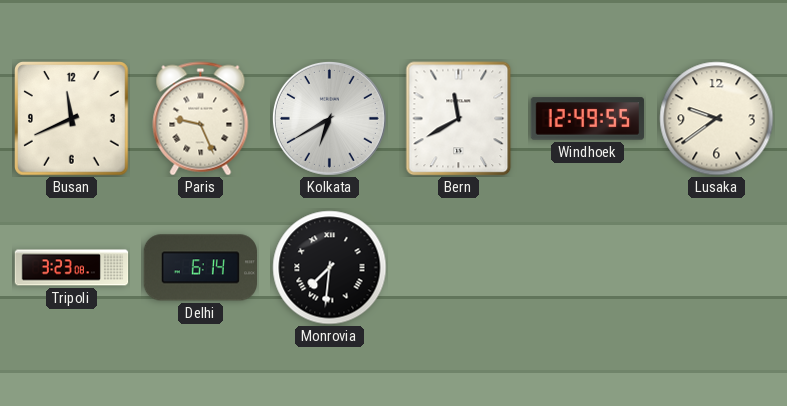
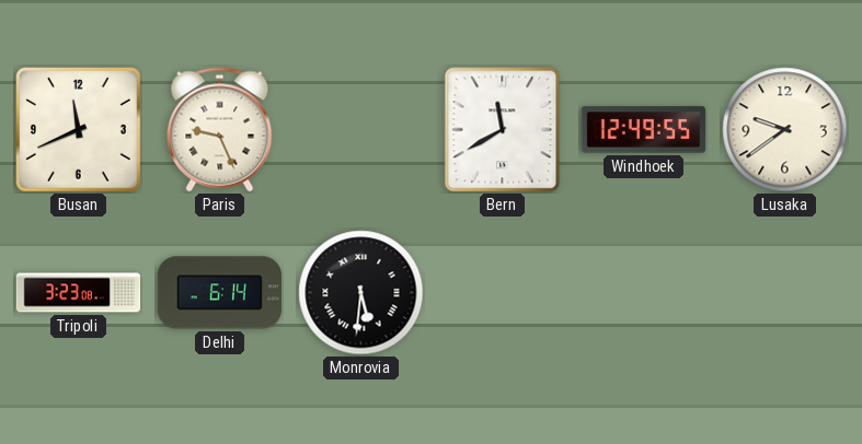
Kolkata: 6:40 -> none
Monrovia: 7:31 -> 5:31
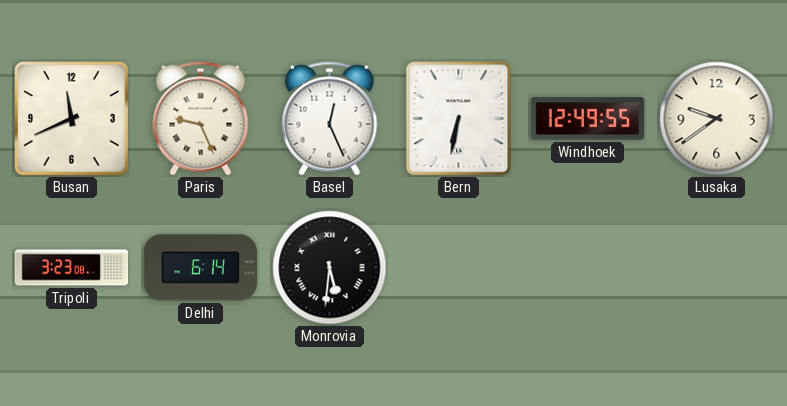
Basel: none -> 12:26
Bern: 11:40 -> 6:32
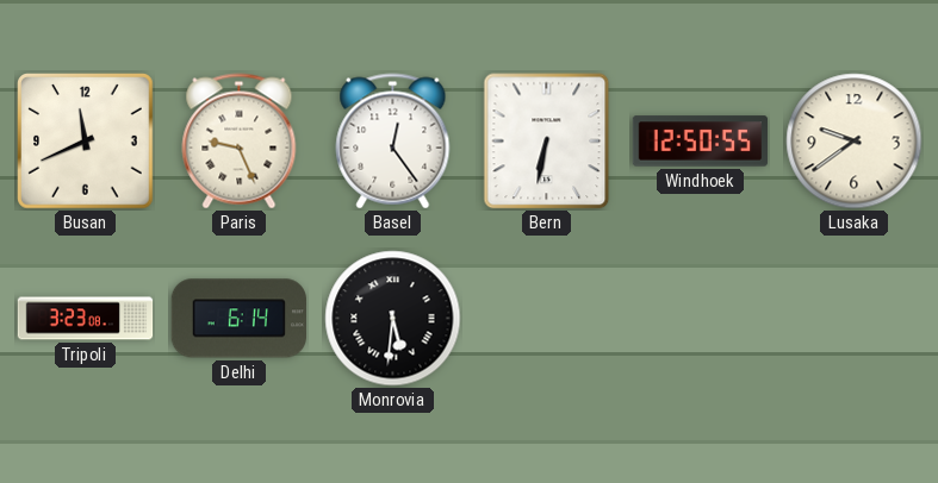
Basel: 12:26 -> 12:24
Windhoek: 12:49 -> 12:50
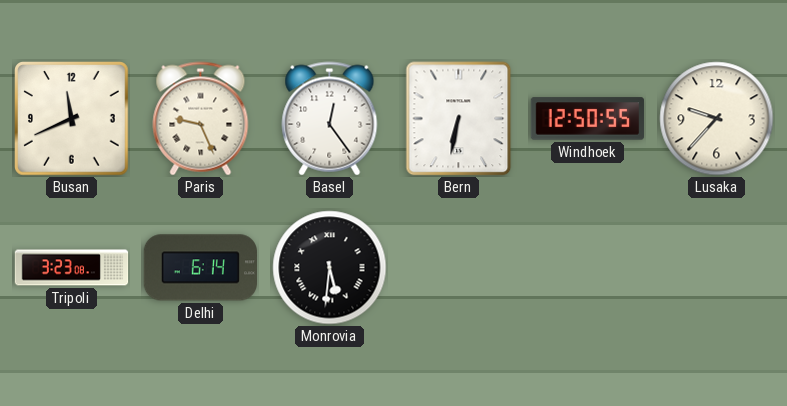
Lusaka: 9:39 -> 9:37
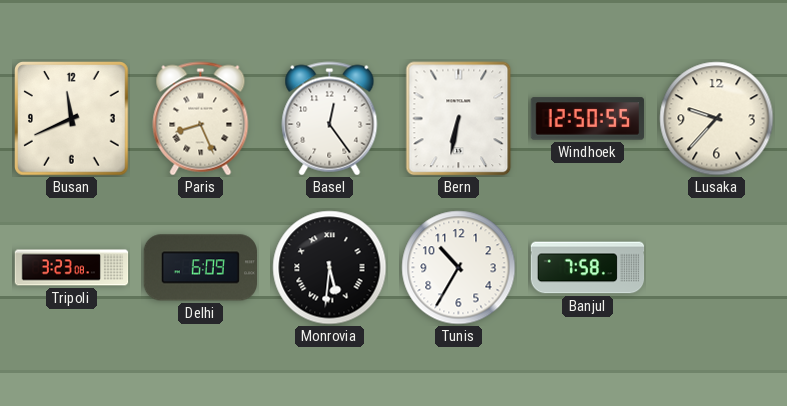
Paris: 9:26 -> 8:26
Delhi: 6:14 -> 6:09
Tunis: none -> 10:35
Banjul: none -> 7:58
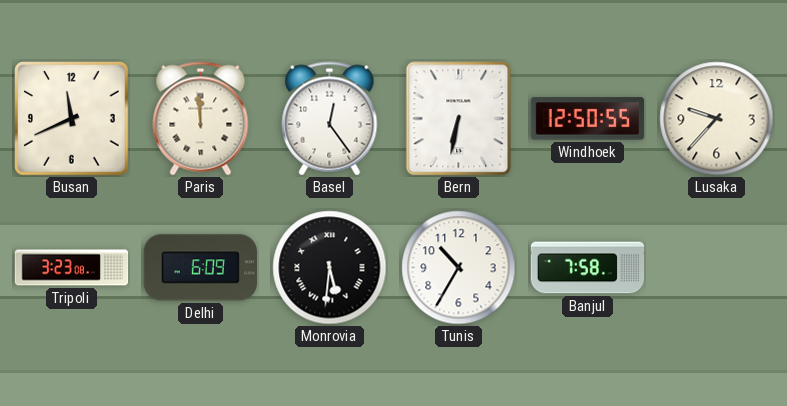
Paris: 8:26 -> 11:59
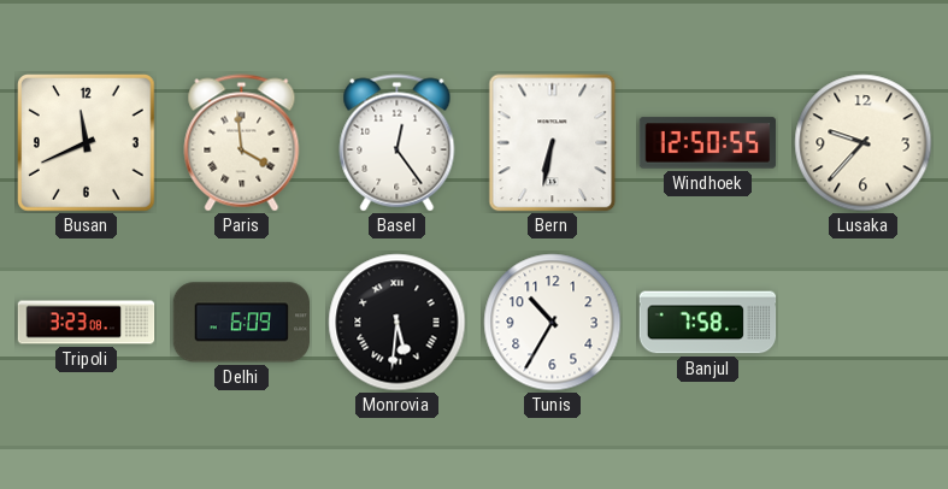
Paris: 11:59 -> 3:59
